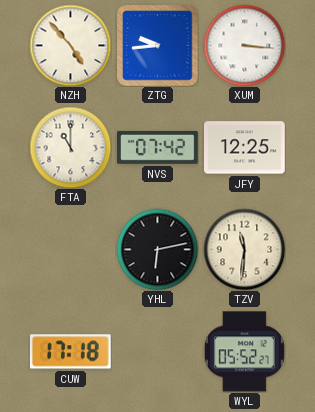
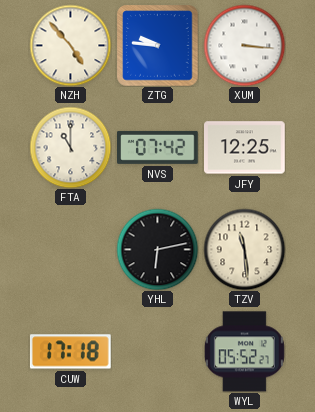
ZTG: 9:44 -> 9:46
TZV: 11:31 -> 11:29
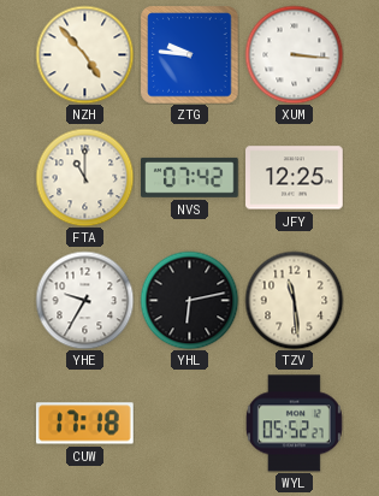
YHE: none -> 9:35
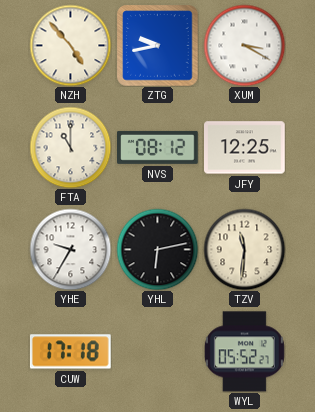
ZTG: 9:46 -> 9:43
XUM: 3:16 -> 3:20
NVS: 07:42 -> 08:12
TZV: 11:29 -> 11:31
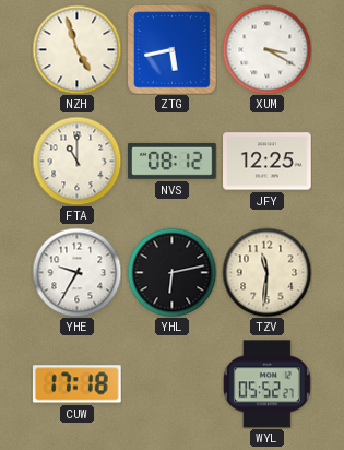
NZH: 4:53 -> 4:57
ZTG: 9:43 -> 5:43
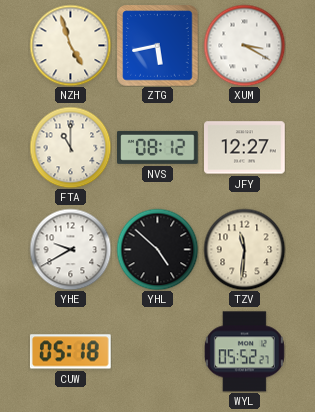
JFY: 12:25 -> 12:27
YHE: 9:35 -> 9:40
YHL: 6:13 -> 4:52
CUW: 17:18 -> 05:18
